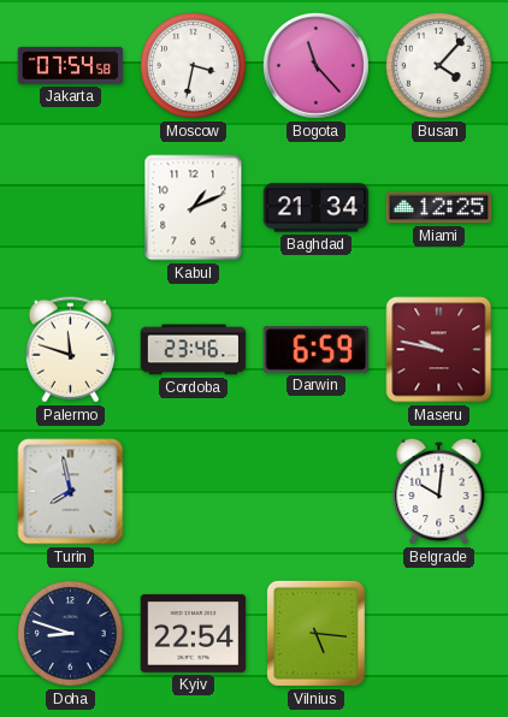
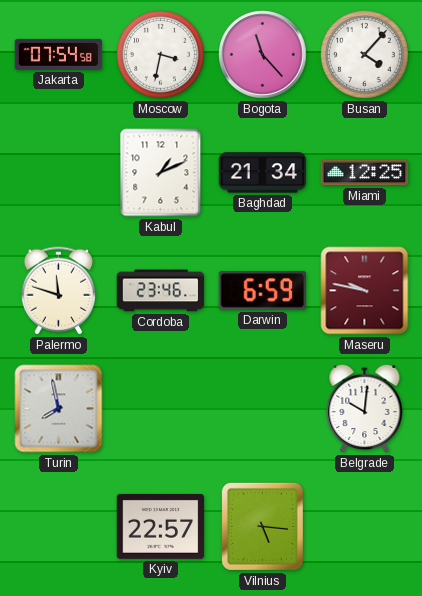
Doha: 8:48 -> none
Kyiv: 22:54 -> 22:57
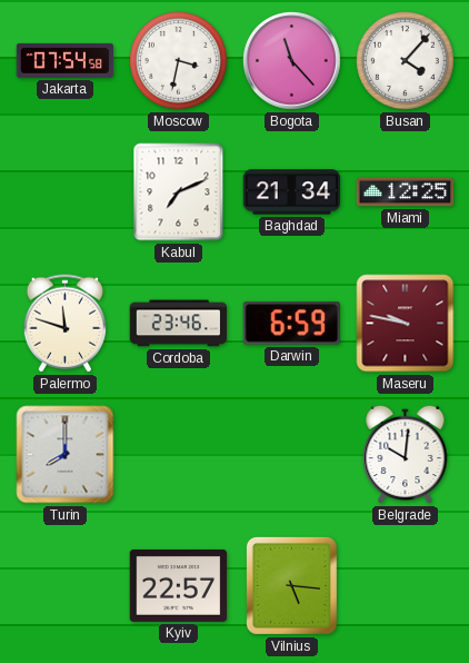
Kabul: 1:11 -> 7:11
Turin: 7:58 -> 8:00
